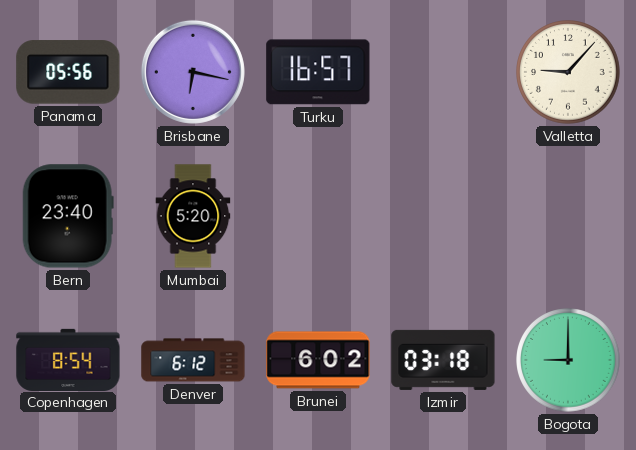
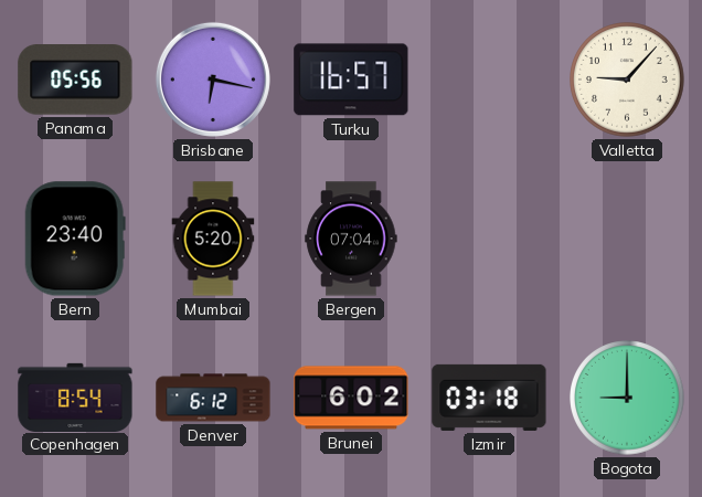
Bergen: none -> 07:04
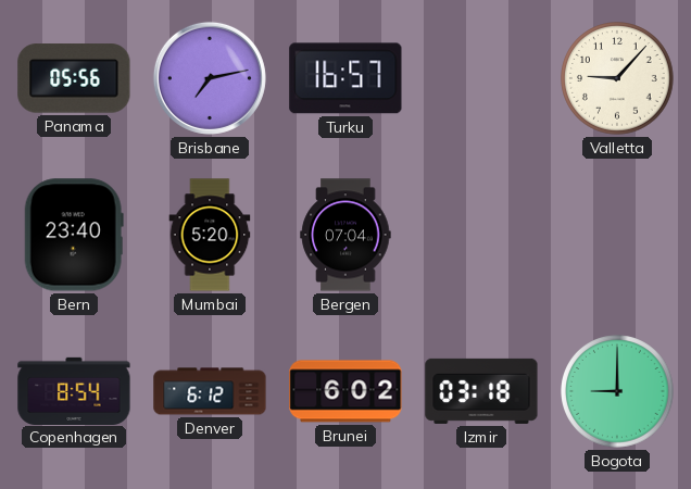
Brisbane: 6:17 -> 7:13
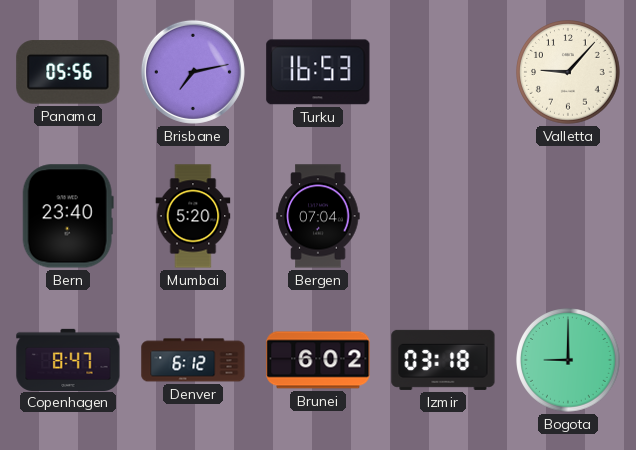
Turku: 16:57 -> 16:53
Copenhagen: 8:54 -> 8:47
